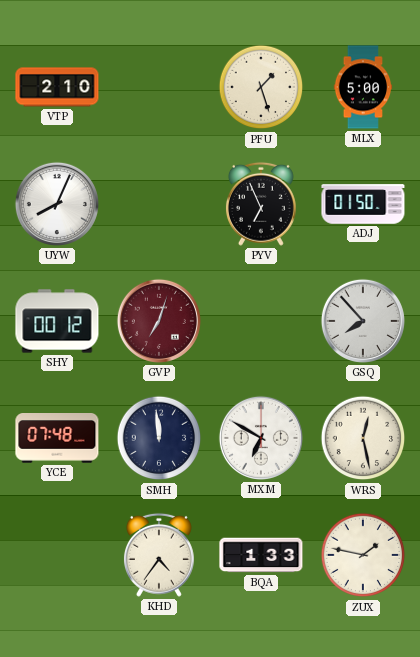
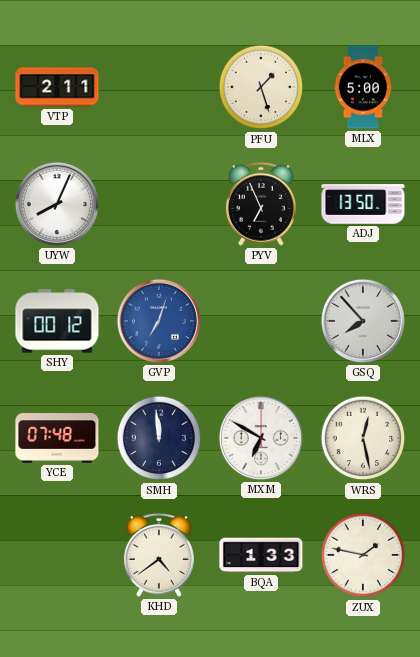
VTP: 2:10 -> 2:11
ADJ: 01:50 -> 13:50
GVP dial: burgundy -> blue
KHD: 4:36 -> 4:39
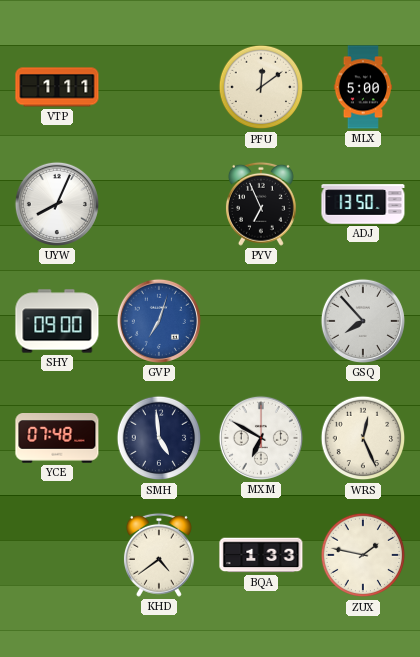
VTP: 2:11 -> 1:11
PFU: 1:27 -> 12:09
SHY: 00:12 -> 09:00
SMH: 11:59 -> 4:59
WRS: 12:28 -> 12:26
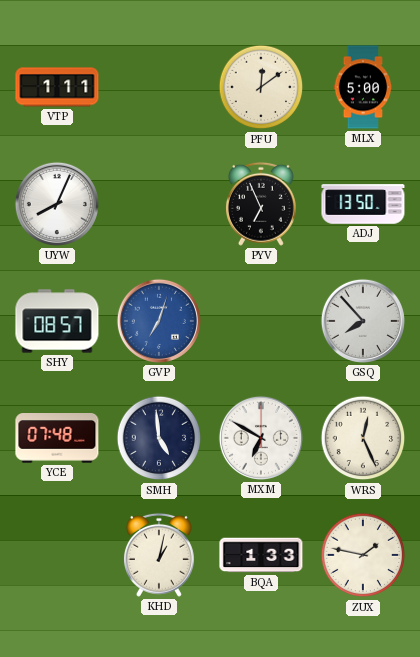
SHY: 09:00 -> 08:57
KHD: 4:39 -> 1:02
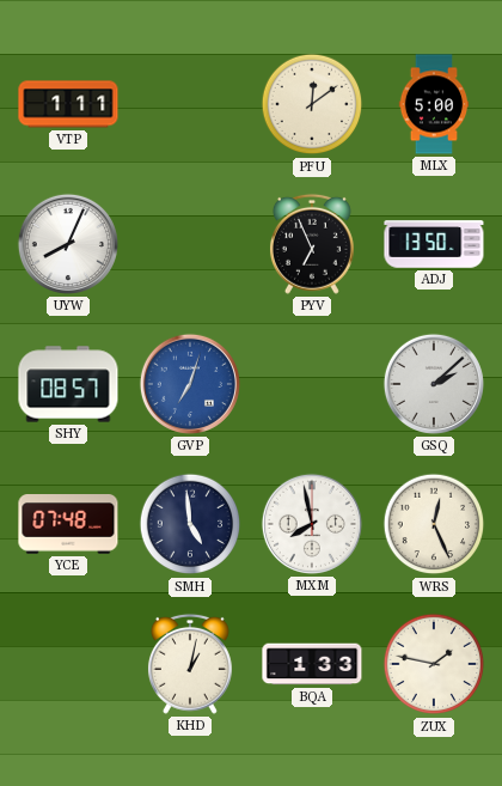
GSQ: 7:53 -> 2:08
MXM: 6:50 -> 7:58
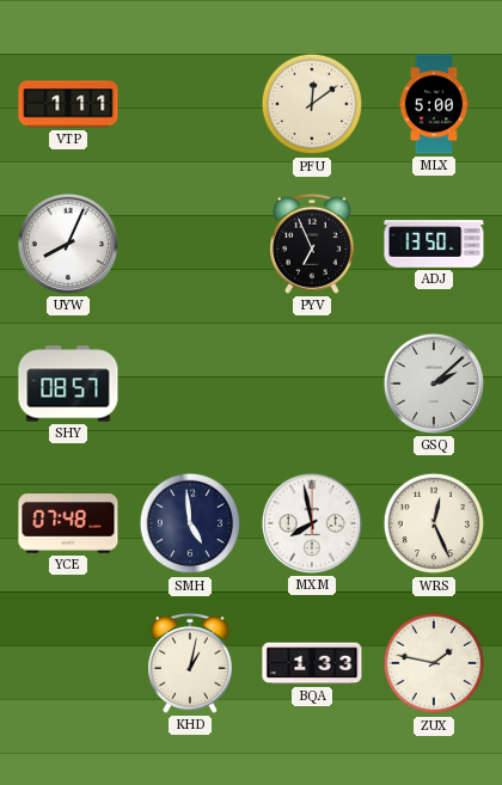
GVP: 7:03 -> none
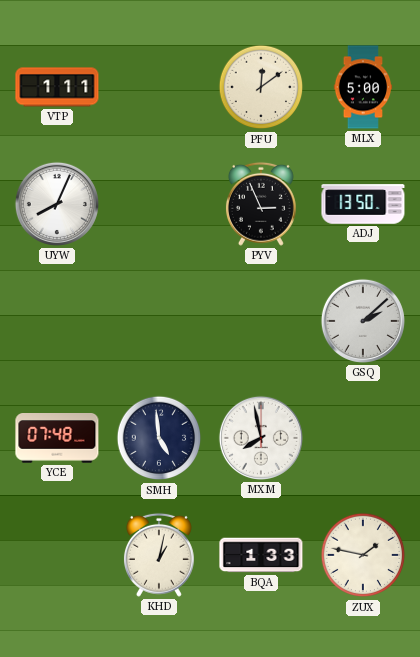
PYV: 6:56 -> 2:56
SHY: 08:57 -> none
WRS: 12:26 -> none
